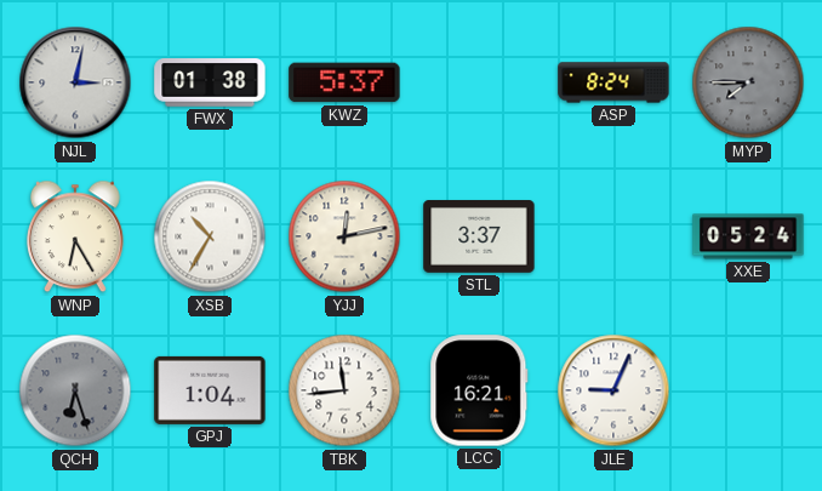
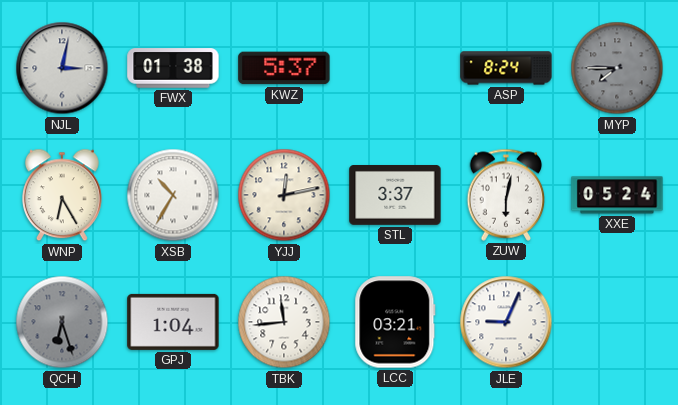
ZUW: none -> 6:02
LCC: 16:21 -> 03:21
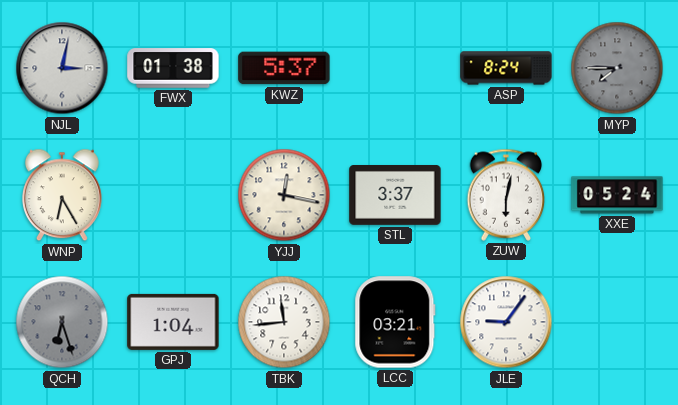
XSB: 10:35 -> none
YJJ: 12:13 -> 12:17
JLE: 9:04 -> 9:06
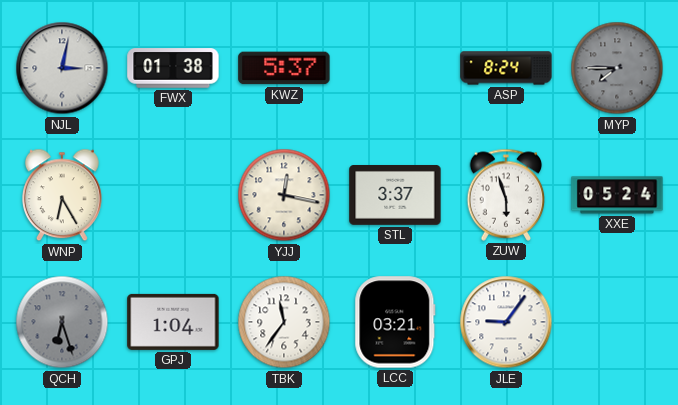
ZUW: 6:02 -> 5:57
TBK: 11:44 -> 11:36
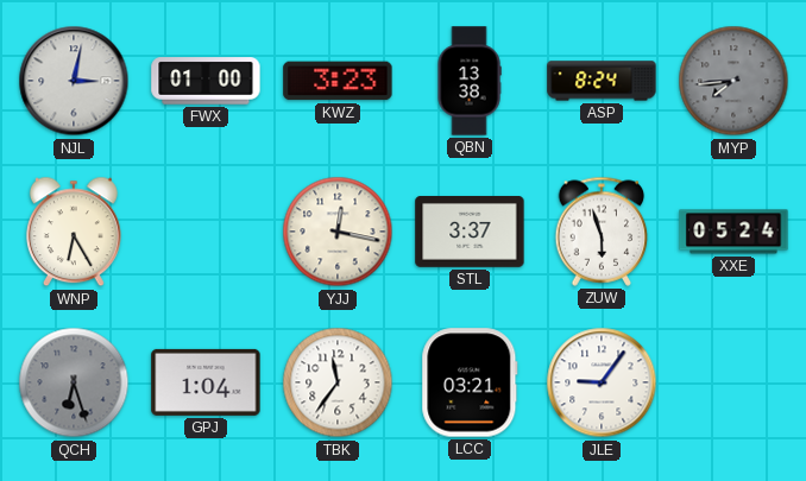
FWX: 01:38 -> 01:00
KWZ: 5:37 -> 3:23
QBN: none -> 13:38
MYP: 7:45 -> 7:44
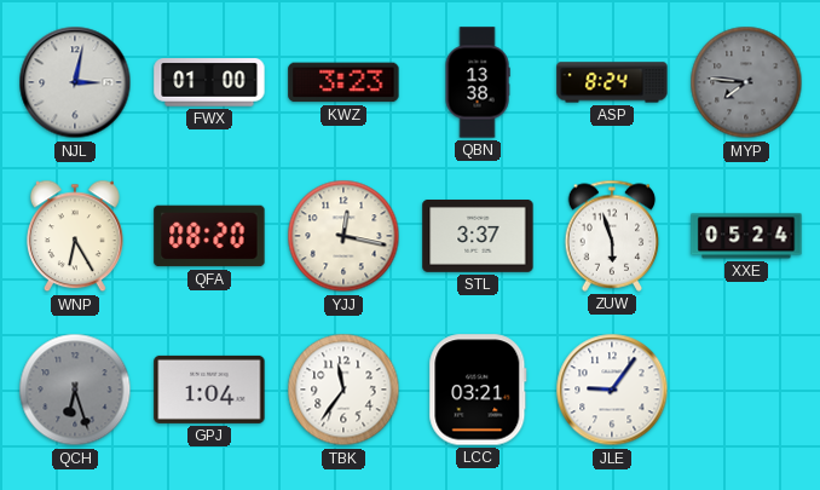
MYP: 7:44 -> 7:46
QFA: none -> 08:20
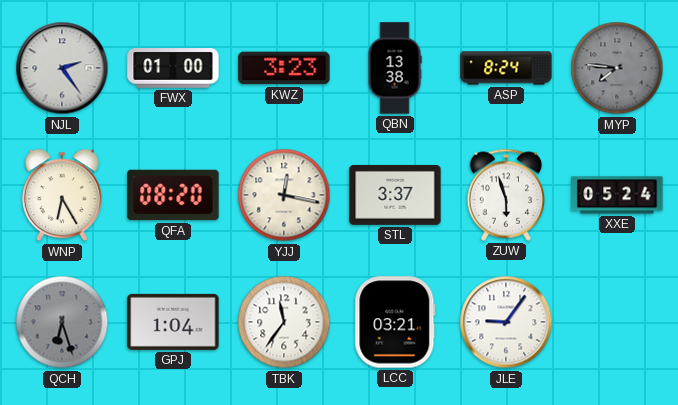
NJL: 3:02 -> 2:24
